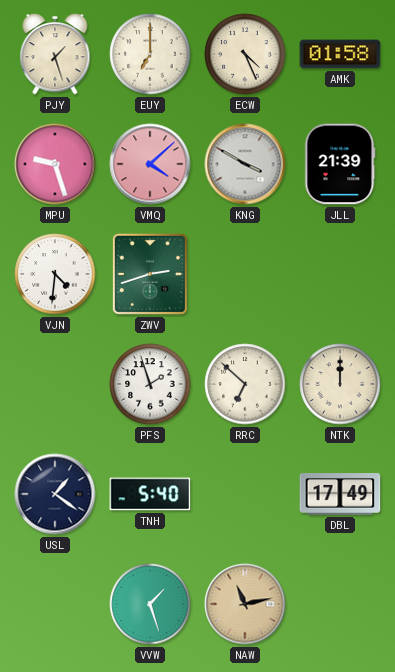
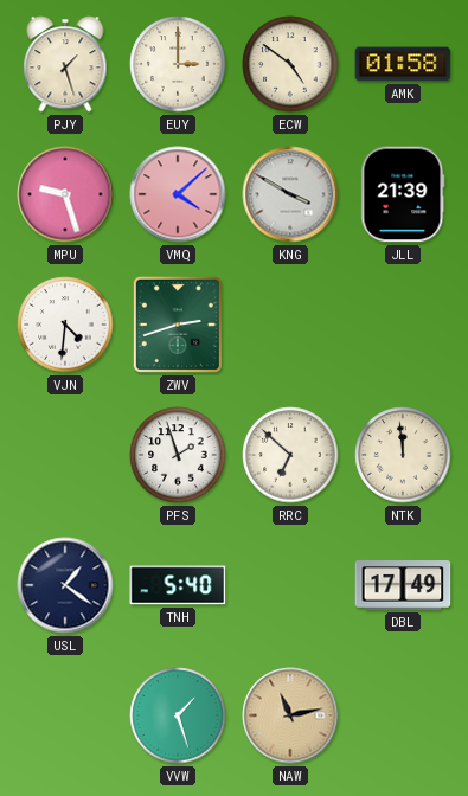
EUY: 7:00 -> 3:00
ECW: 4:26 -> 4:51
NTK: 12:00 -> 11:59
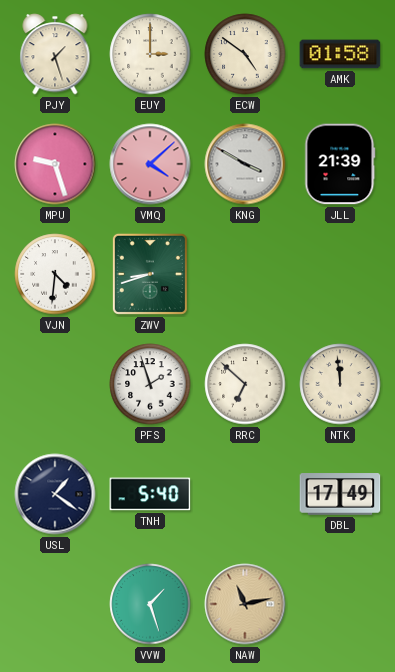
ZWV: 2:42 -> 8:42
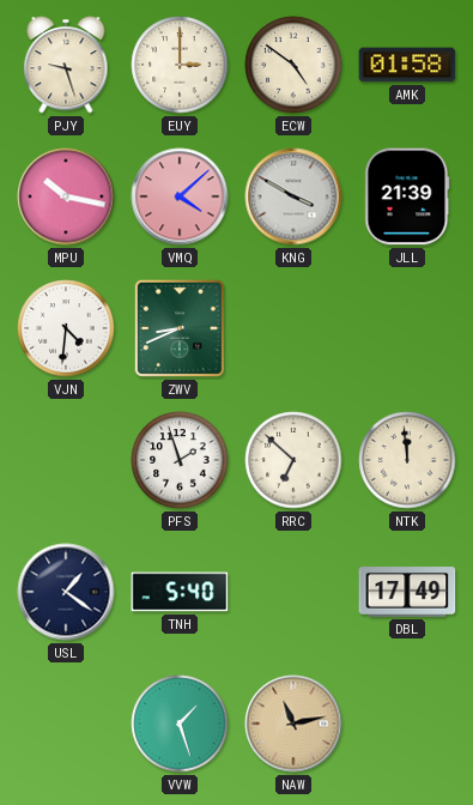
PJY: 1:27 -> 9:27
MPU: 9:27 -> 10:17
ZWV: 8:42 -> 8:41
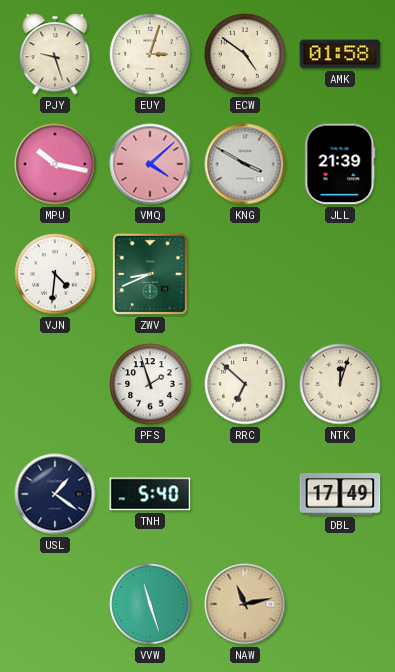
EUY: 3:00 -> 3:03
NTK: 11:59 -> 12:03
VVW: 1:27 -> 11:27
